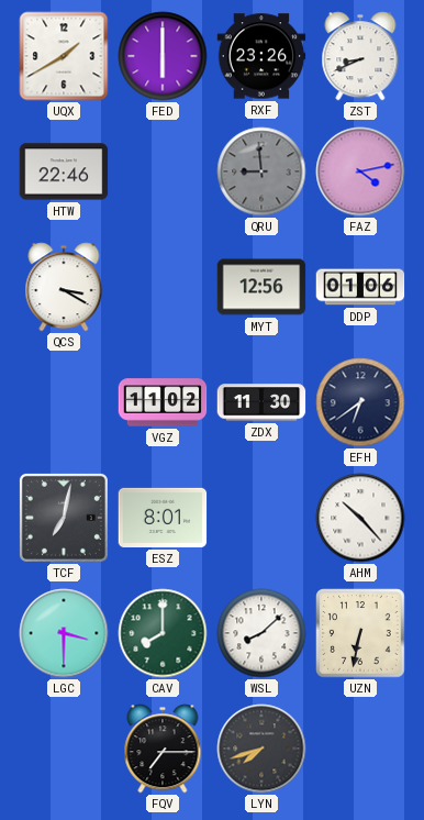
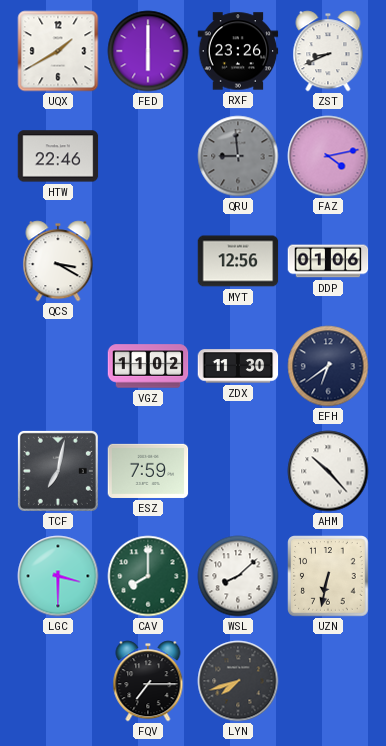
ESZ: 8:01 -> 7:59
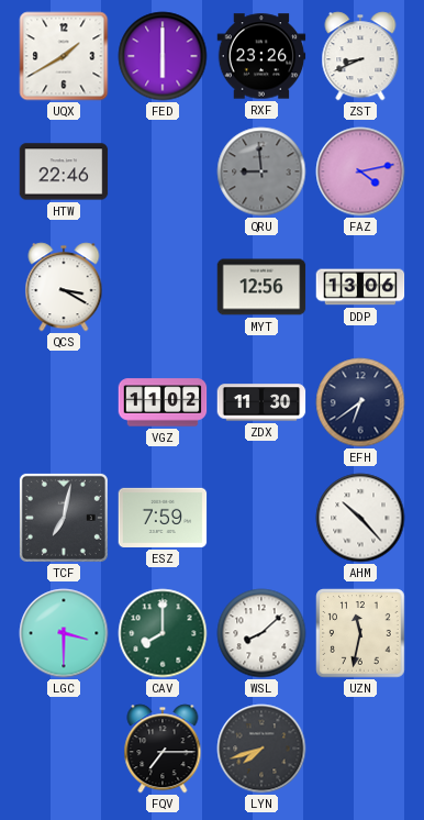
DDP: 01:06 -> 13:06
UZN: 6:32 -> 11:32
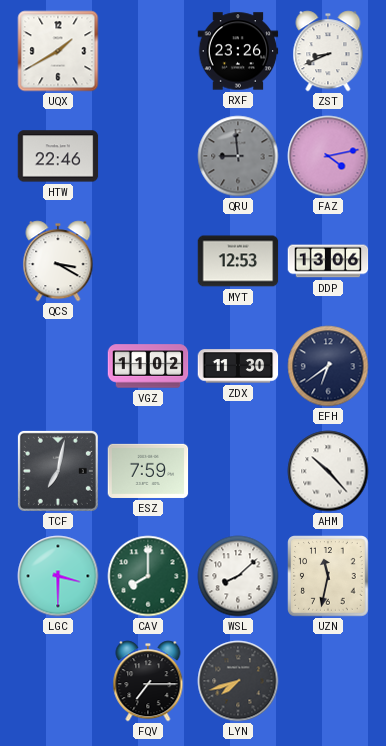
FED: 6:00 -> none
MYT: 12:56 -> 12:53
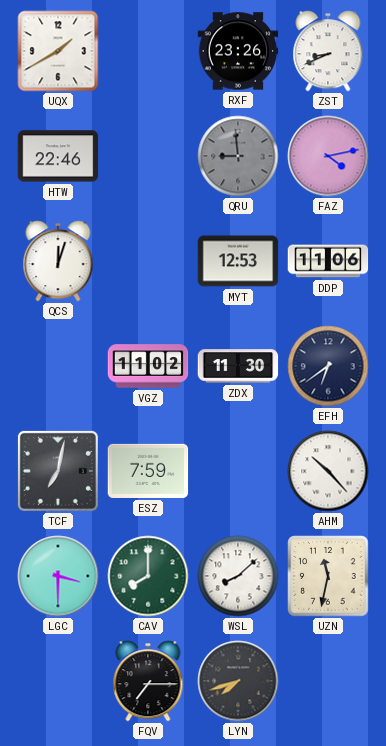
QCS: 3:20 -> 12:03
DDP: 13:06 -> 11:06
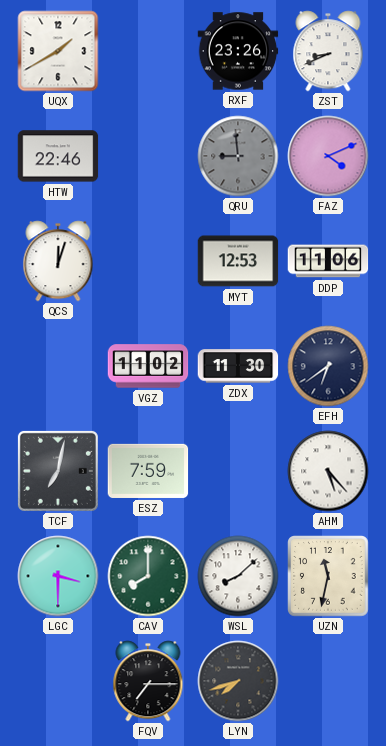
FAZ: 4:13 -> 4:11
AHM: 10:23 -> 5:23
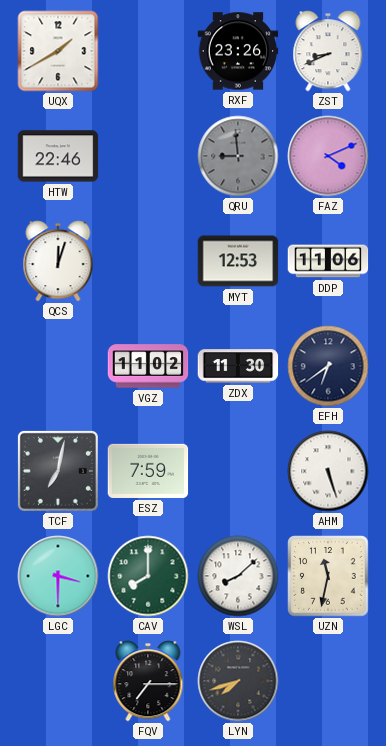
AHM: 5:23 -> 5:27
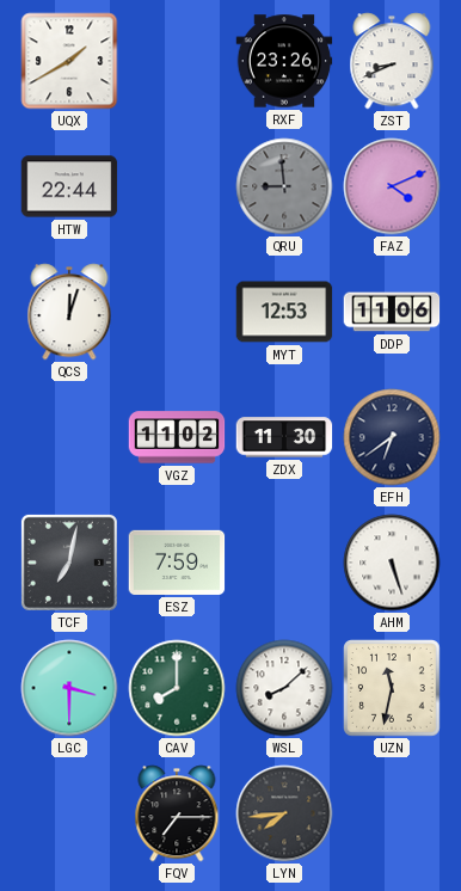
HTW: 22:46 -> 22:44
LYN: 7:42 -> 7:44
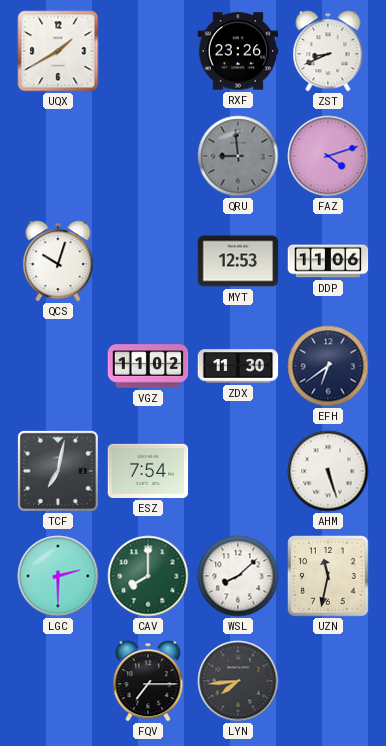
HTW: 22:44 -> none
FAZ: 4:11 -> 4:12
QCS: 12:03 -> 10:03
ESZ: 7:59 -> 7:54
LGC: 3:30 -> 2:30
